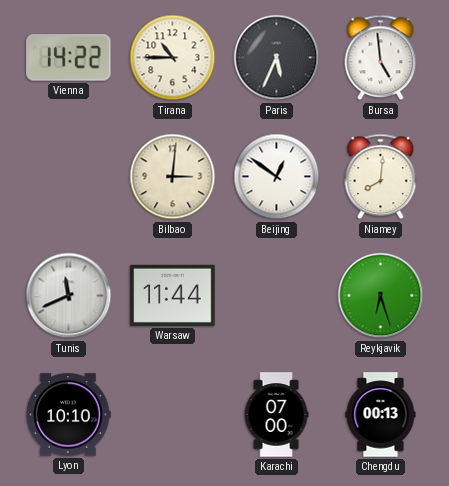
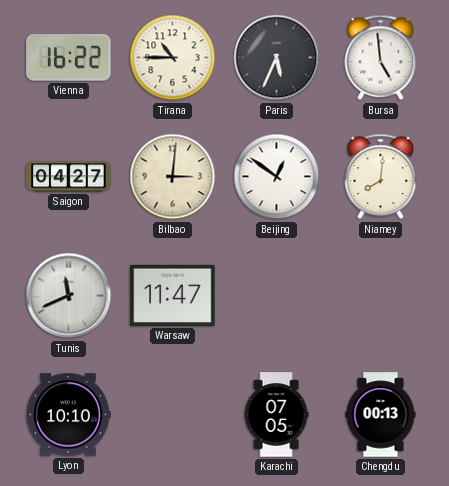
Vienna: 14:22 -> 16:22
Saigon: none -> 04:27
Warsaw: 11:44 -> 11:47
Reykjavik: 6:27 -> none
Karachi: 07:00 -> 07:05
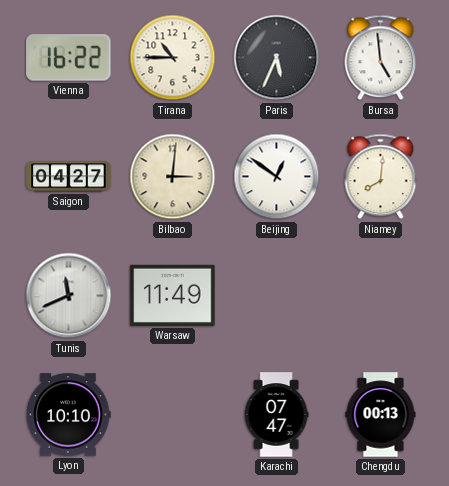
Warsaw: 11:47 -> 11:49
Karachi: 07:05 -> 07:47
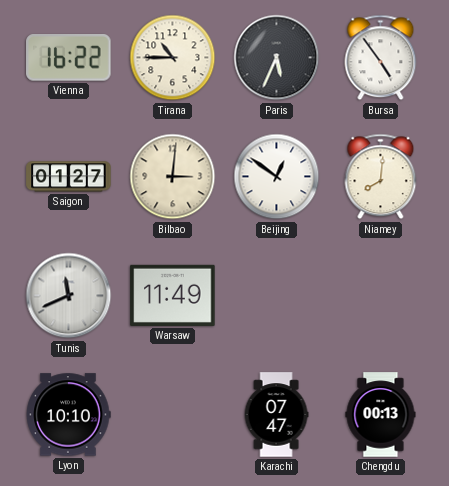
Bursa: 4:59 -> 4:54
Saigon: 04:27 -> 01:27
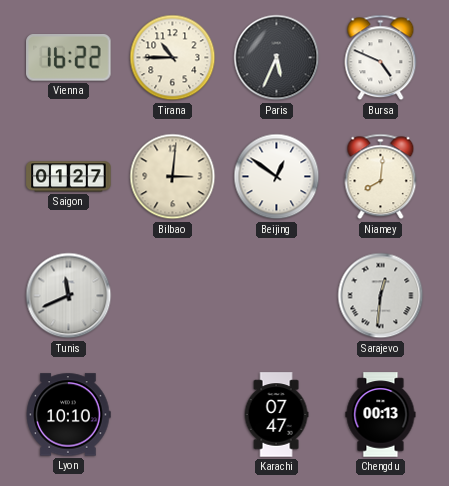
Bursa: 4:54 -> 4:49
Warsaw: 11:49 -> none
Sarajevo: none -> 12:31
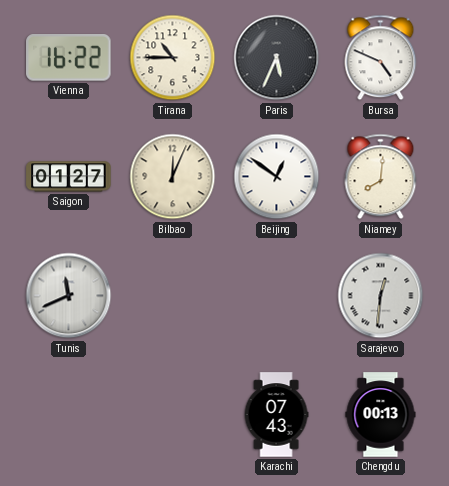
Bilbao: 3:01 -> 12:04
Lyon: 10:10 -> none
Karachi: 07:47 -> 07:43
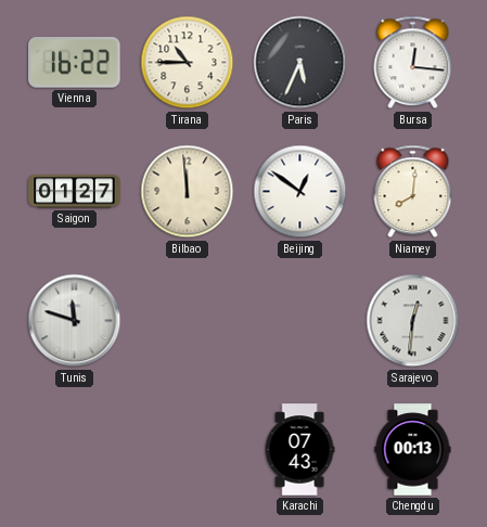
Bursa: 4:49 -> 12:16
Bilbao: 12:04 -> 11:59
Tunis: 11:41 -> 11:48
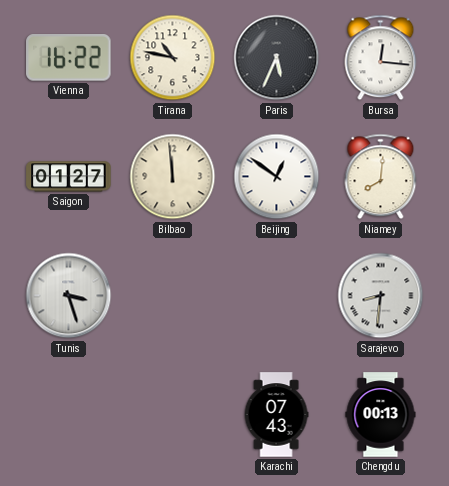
Tirana: 10:45 -> 10:47
Tunis: 11:48 -> 3:27
Sarajevo: 12:31 -> 8:31
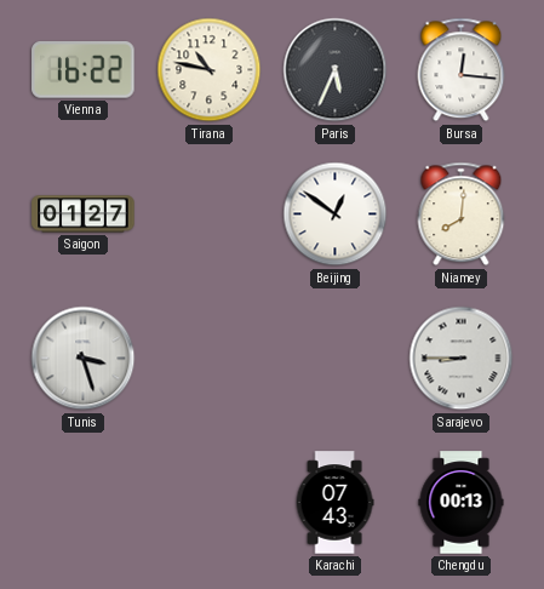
Bilbao: 11:59 -> none
Sarajevo: 8:31 -> 8:45
